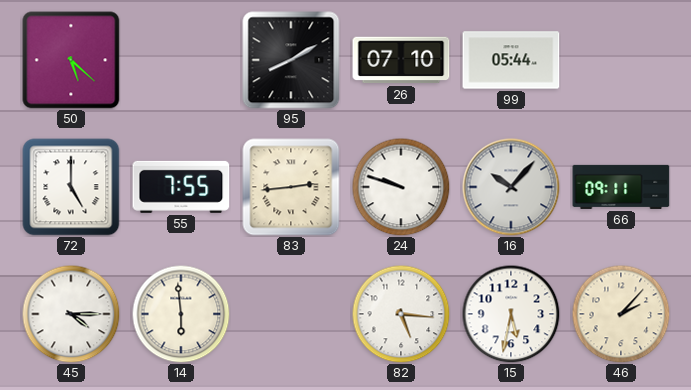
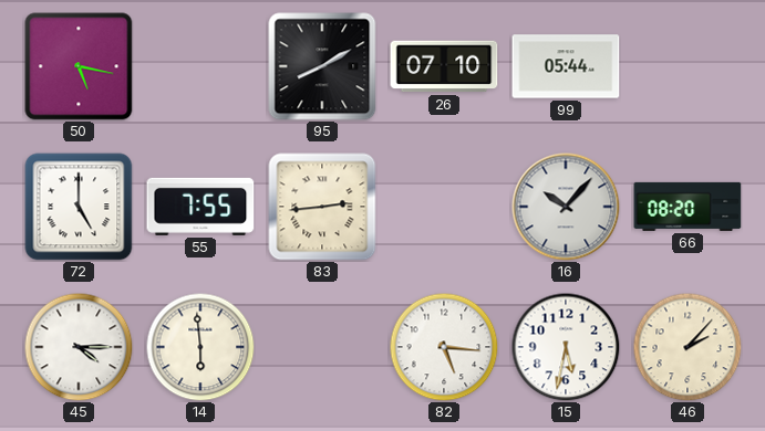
50: 5:22 -> 5:17
24: 9:48 -> none
66: 09:11 -> 08:20
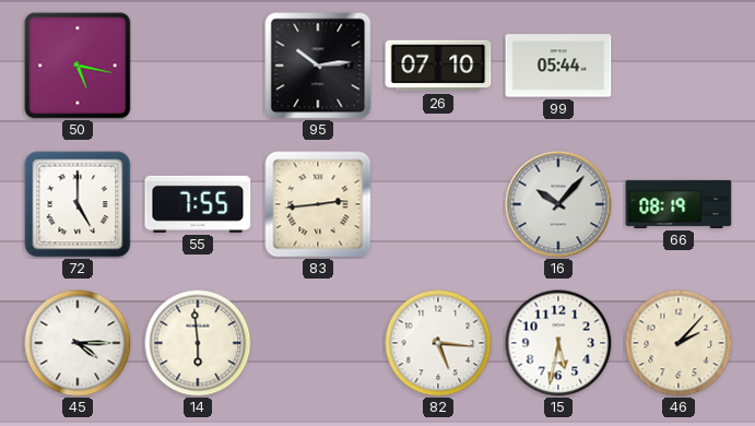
95: 8:10 -> 10:14
66: 08:20 -> 08:19
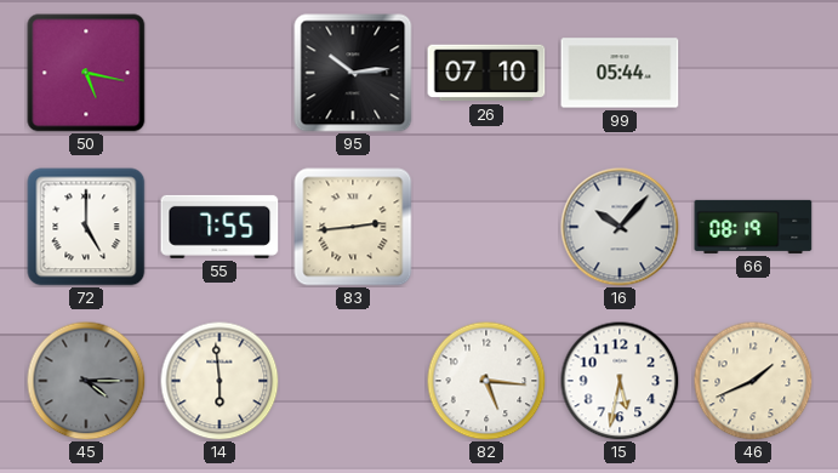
45 dial: white -> grey
46: 2:07 -> 1:41
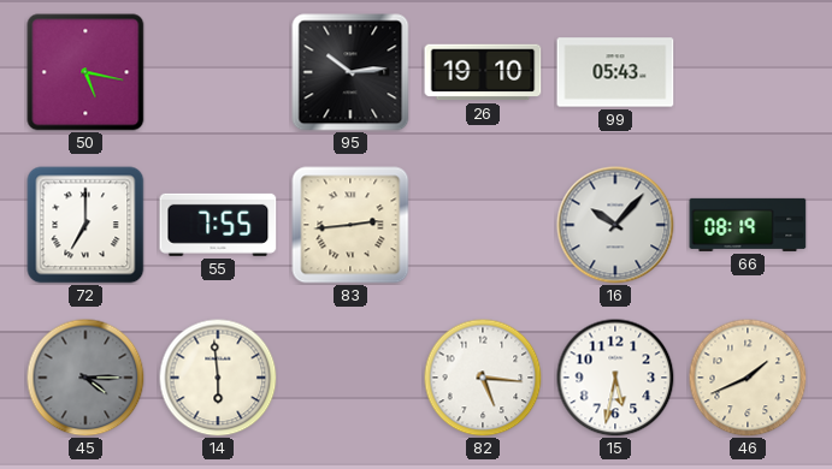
26: 07:10 -> 19:10
99: 05:44 -> 05:43
72: 5:00 -> 7:00
